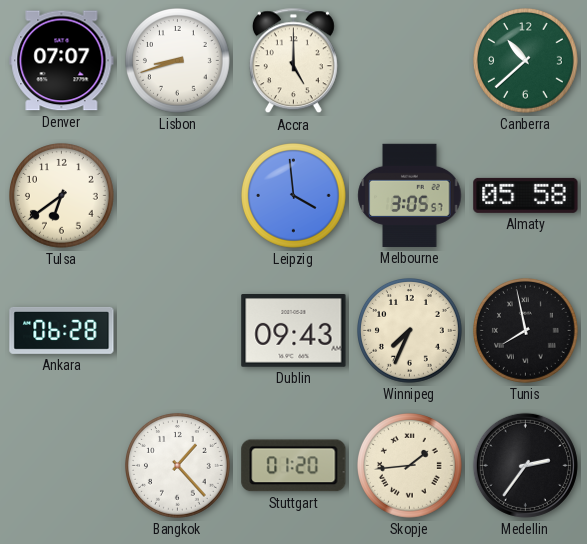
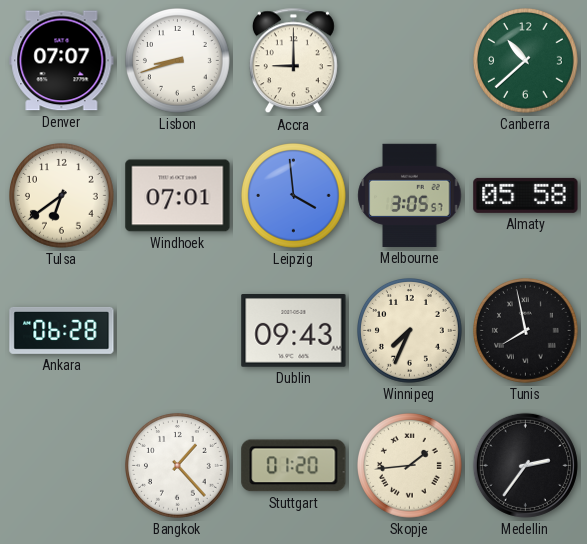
Accra: 5:00 -> 9:00
Windhoek: none -> 07:01
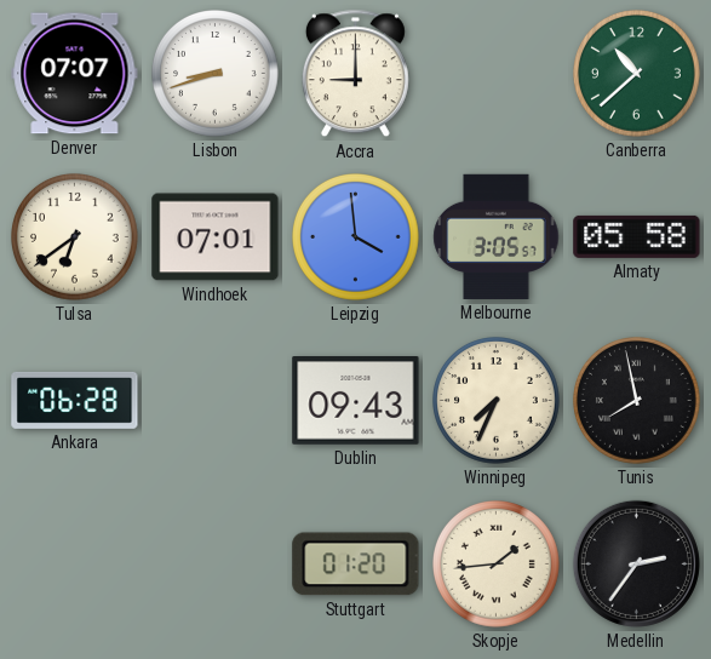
Bangkok: 1:23 -> none
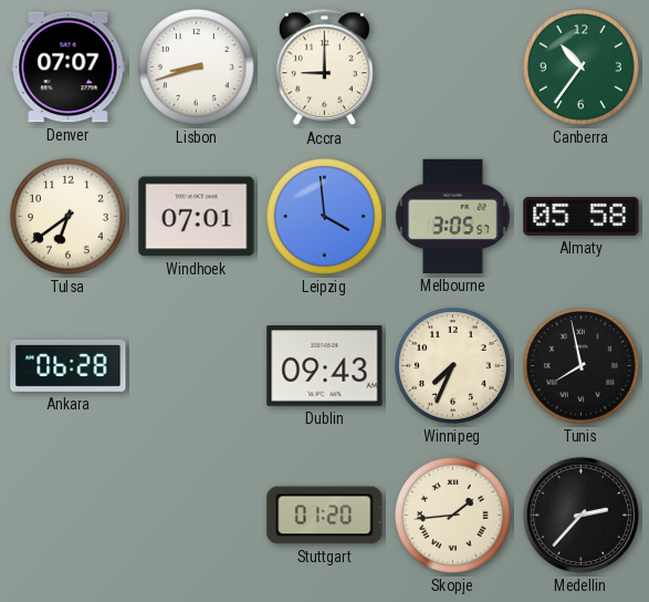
Canberra: 10:38 -> 10:36
Medellin: 2:36 -> 2:37
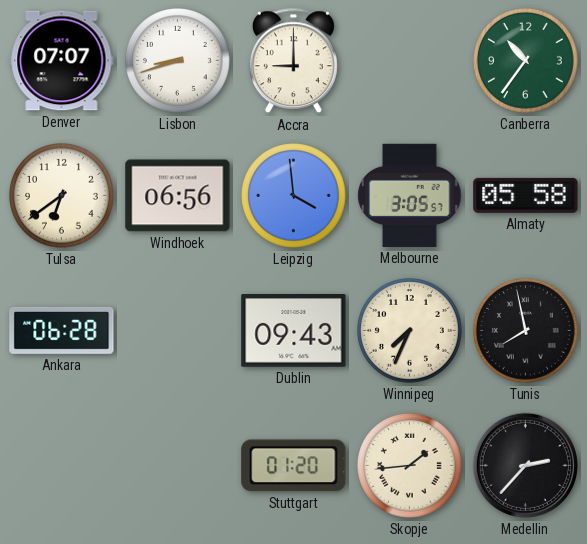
Windhoek: 07:01 -> 06:56
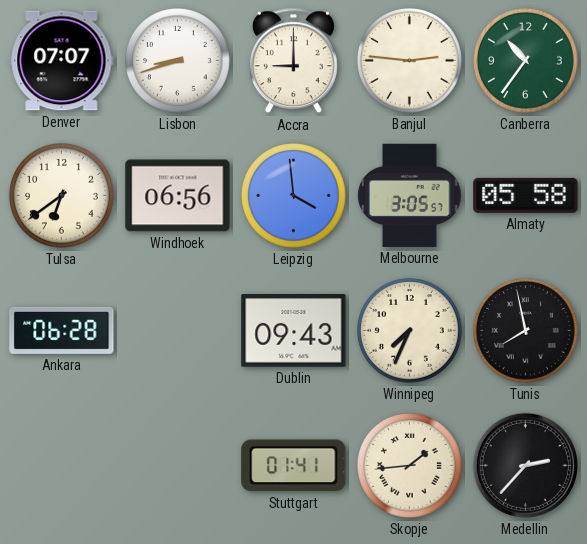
Banjul: none -> 2:46
Stuttgart: 01:20 -> 01:41
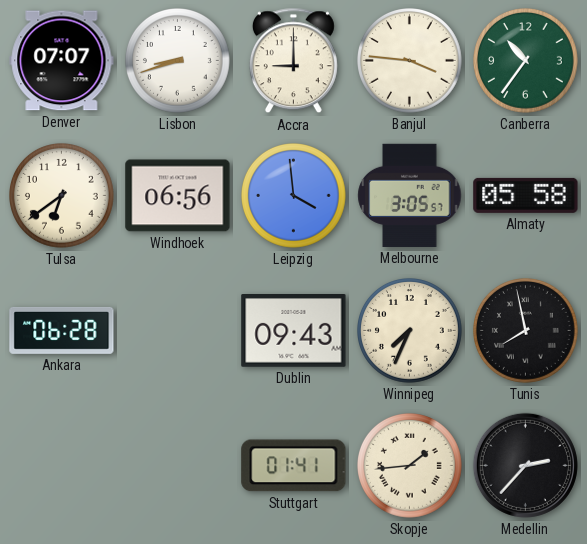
Banjul: 2:46 -> 3:46
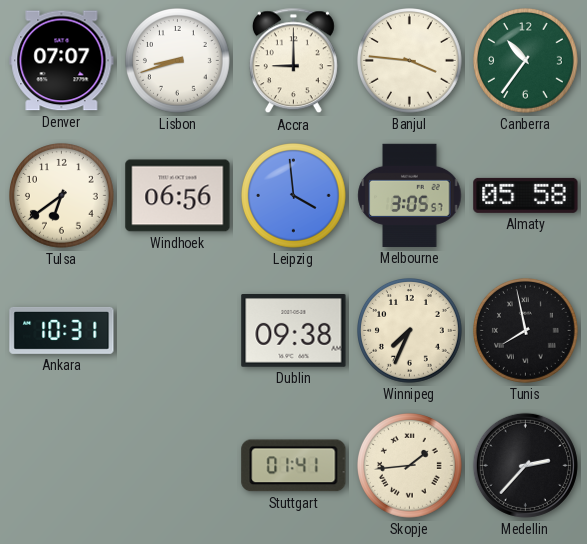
Ankara: 06:28 -> 10:31
Dublin: 09:43 -> 09:38
